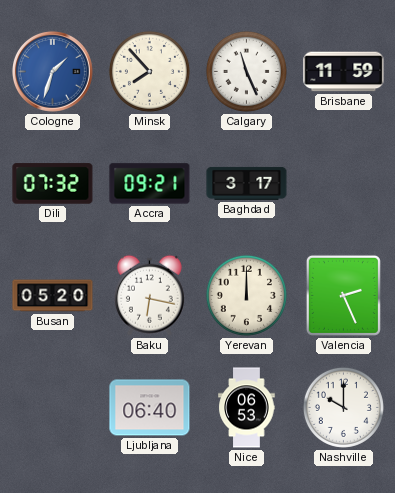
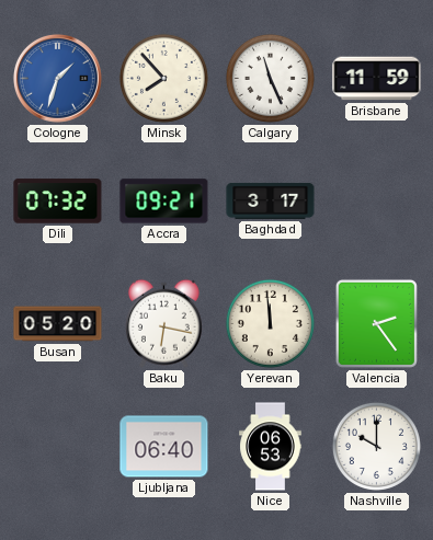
Yerevan: 12:00 -> 11:59
Valencia: 2:26 -> 2:24
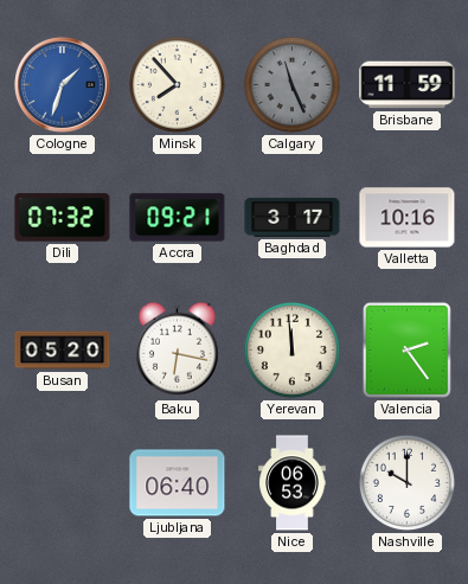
Calgary dial: white -> grey
Valletta: none -> 10:16
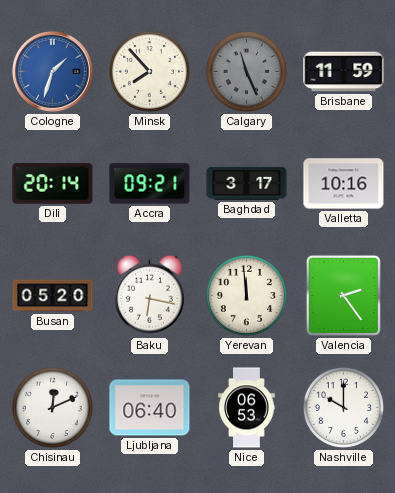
Dili: 07:32 -> 20:14
Chisinau: none -> 12:11
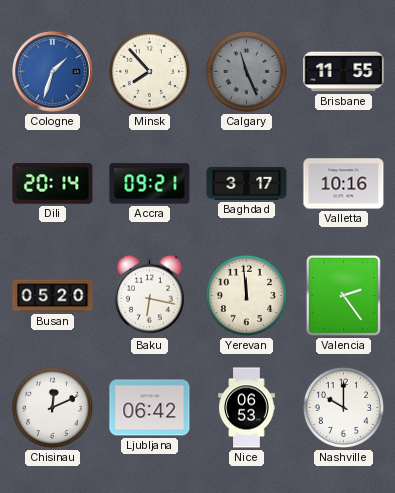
Brisbane: 11:59 -> 11:55
Ljubljana: 06:40 -> 06:42
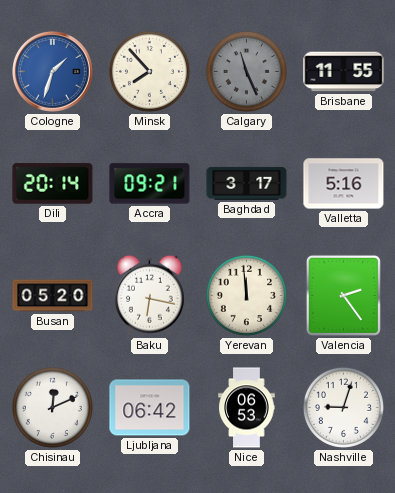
Valletta: 10:16 -> 5:16
Nashville: 10:00 -> 9:03
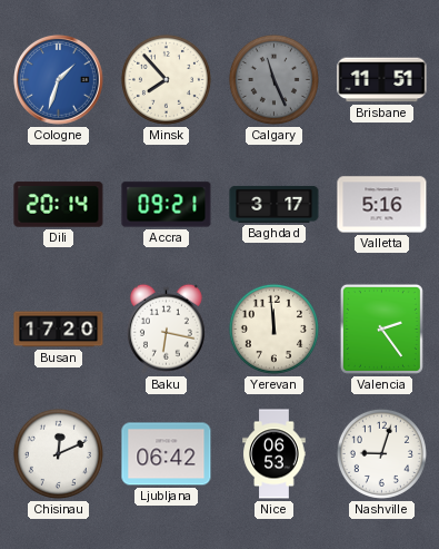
Brisbane: 11:55 -> 11:51
Busan: 05:20 -> 17:20
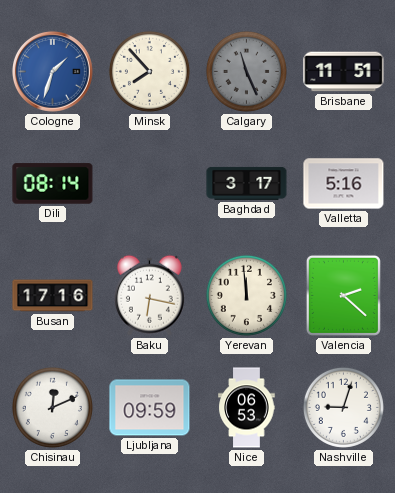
Dili: 20:14 -> 08:14
Accra: 09:21 -> none
Busan: 17:20 -> 17:16
Valencia: 2:24 -> 2:22
Ljubljana: 06:42 -> 09:59
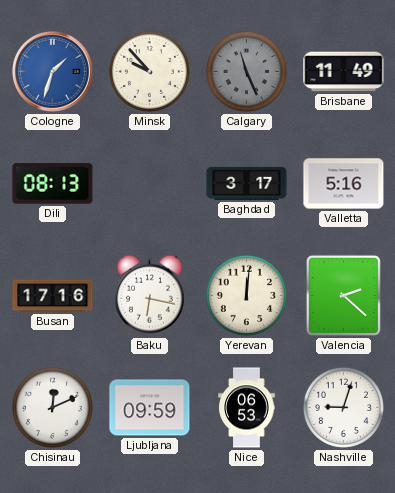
Minsk: 7:53 -> 9:53
Brisbane: 11:51 -> 11:49
Dili: 08:14 -> 08:13
Yerevan: 11:59 -> 12:01
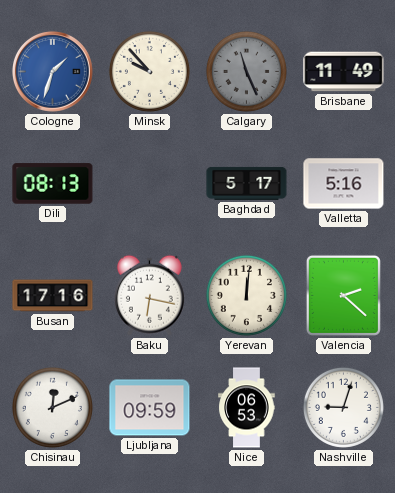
Baghdad: 3:17 -> 5:17
